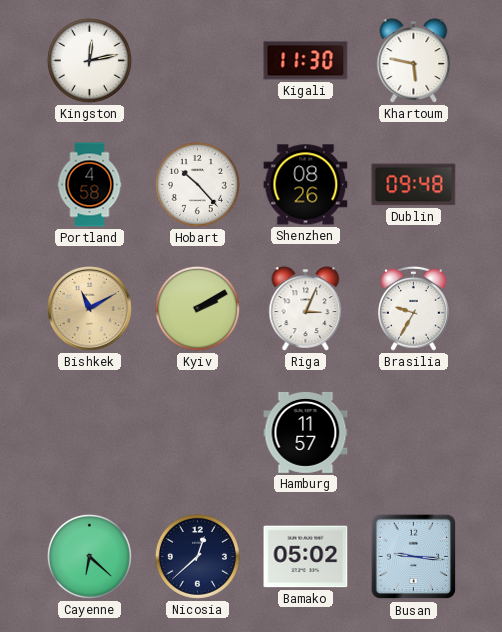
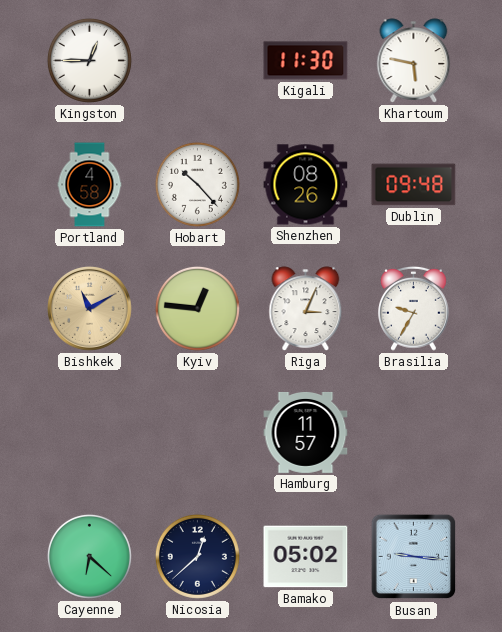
Kingston: 12:13 -> 12:45
Kyiv: 2:10 -> 12:46
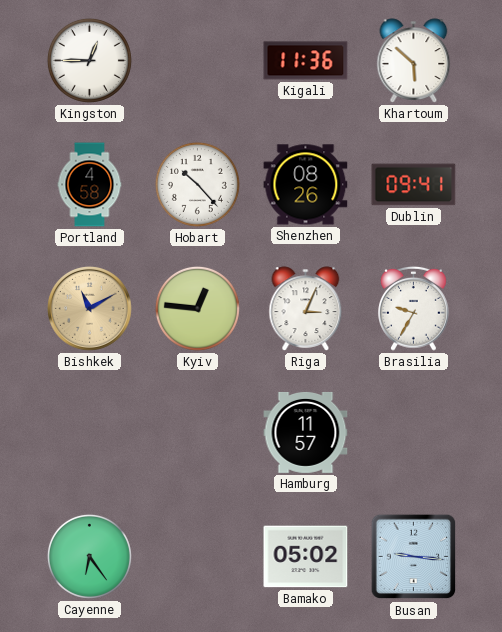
Kigali: 11:30 -> 11:36
Khartoum: 5:47 -> 5:52
Dublin: 09:48 -> 09:41
Cayenne: 6:22 -> 6:24
Nicosia: 12:38 -> none
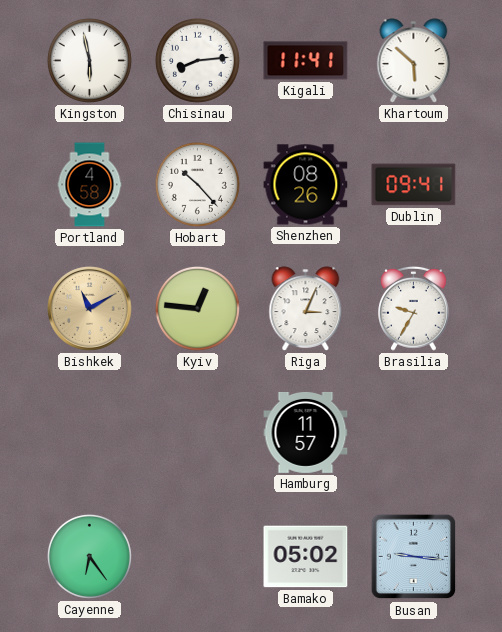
Kingston: 12:45 -> 5:58
Chisinau: none -> 8:14
Kigali: 11:36 -> 11:41
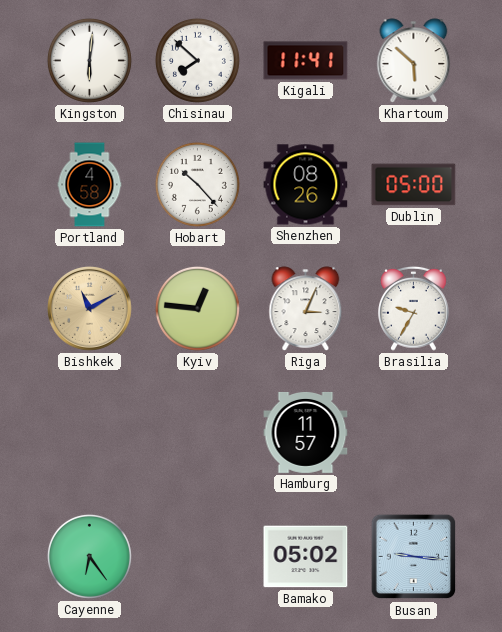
Kingston: 5:58 -> 6:01
Chisinau: 8:14 -> 7:52
Dublin: 09:41 -> 05:00
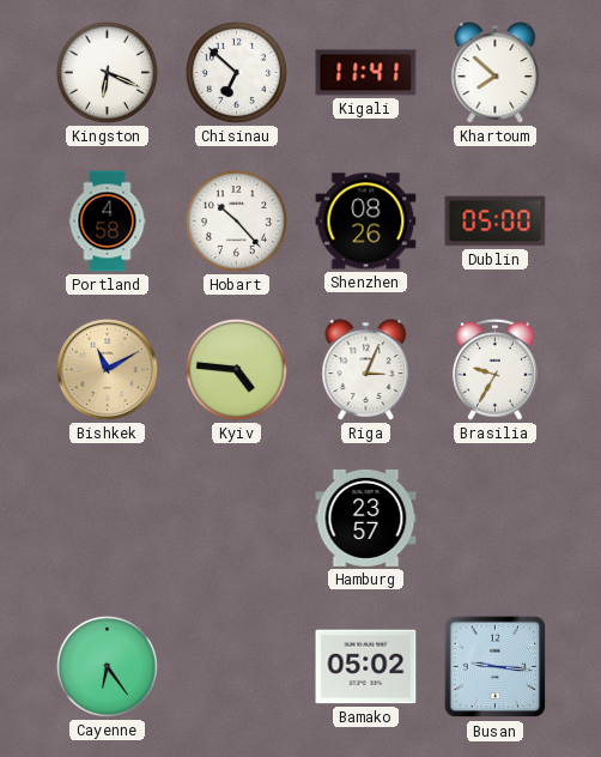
Kingston: 6:01 -> 6:19
Chisinau: 7:52 -> 6:52
Khartoum: 5:52 -> 7:52
Kyiv: 12:46 -> 4:46
Hamburg: 11:57 -> 23:57
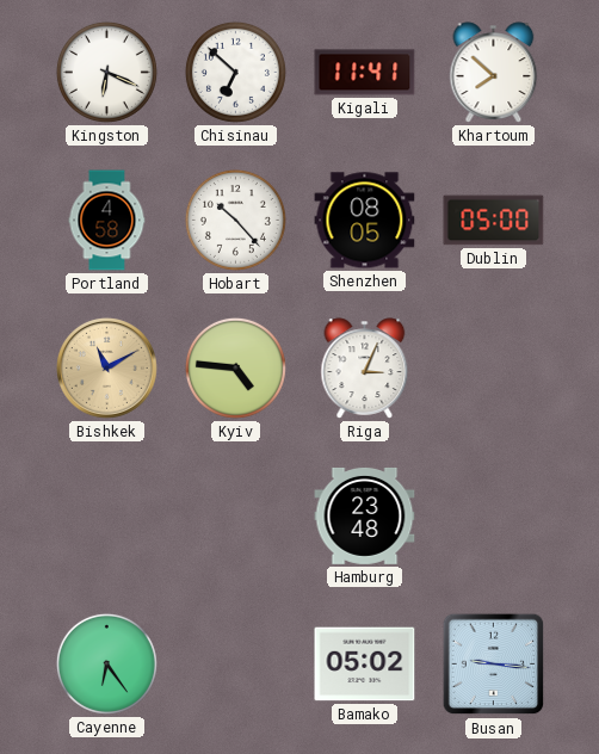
Shenzhen: 08:26 -> 08:05
Brasilia: 9:35 -> none
Hamburg: 23:57 -> 23:48
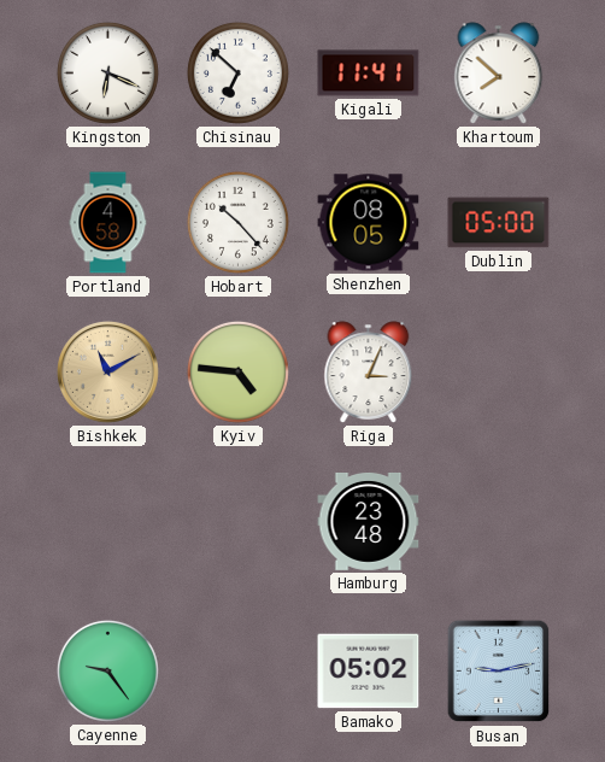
Cayenne: 6:24 -> 9:24
Busan: 9:16 -> 9:13
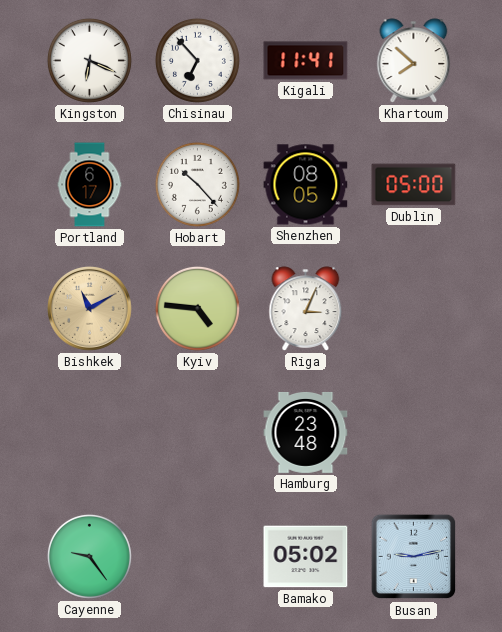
Chisinau: 6:52 -> 6:53
Portland: 4:58 -> 6:17
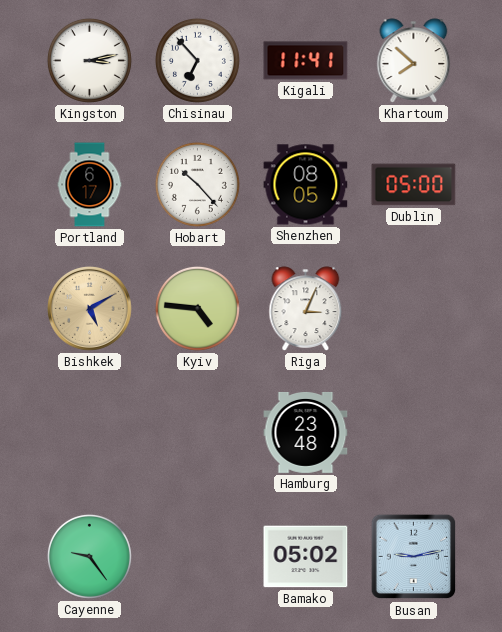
Kingston: 6:19 -> 3:13
Bishkek: 11:10 -> 5:10
